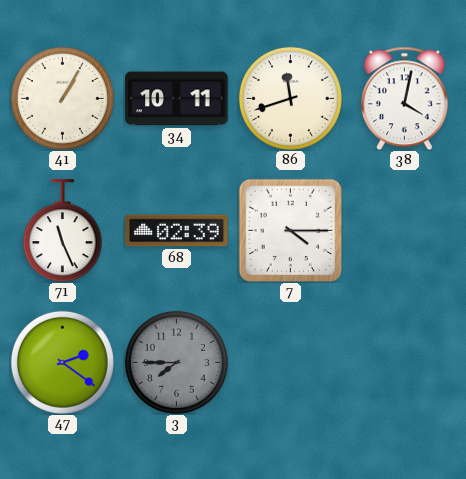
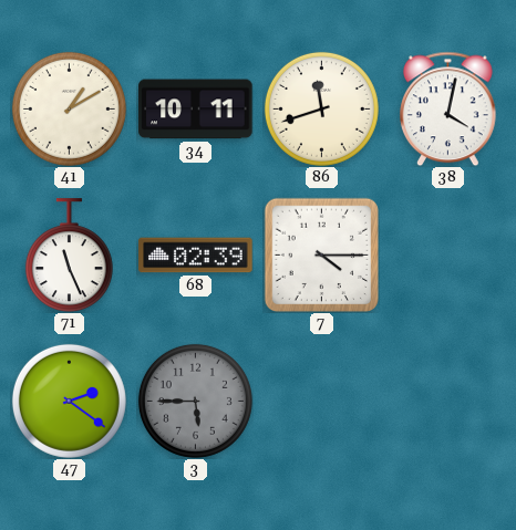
41: 1:05 -> 1:10
3: 7:45 -> 5:45
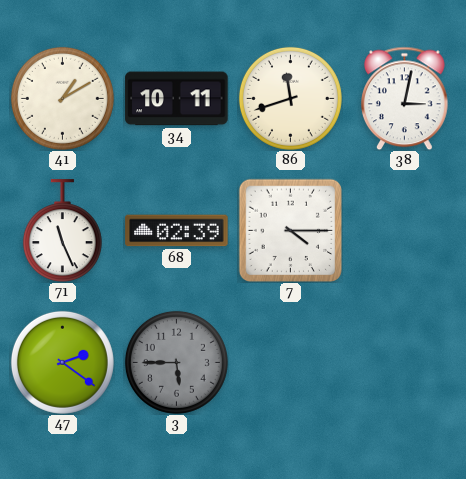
38: 4:02 -> 3:02
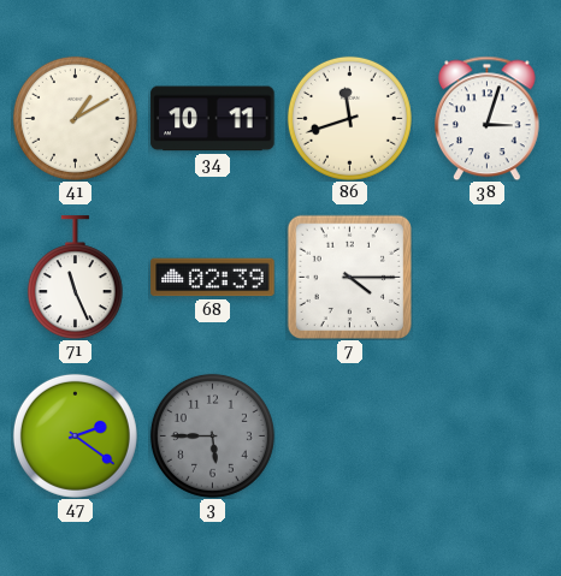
38: 3:02 -> 3:03
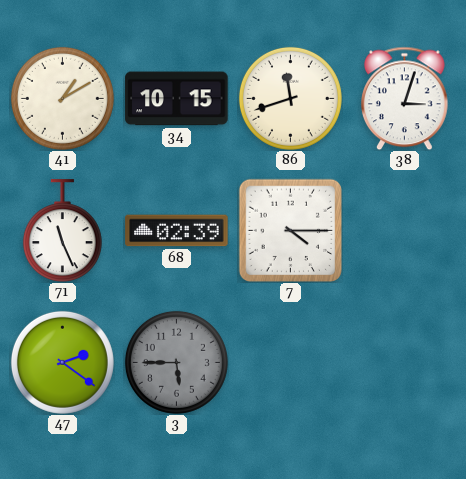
34: 10:11 -> 10:15
